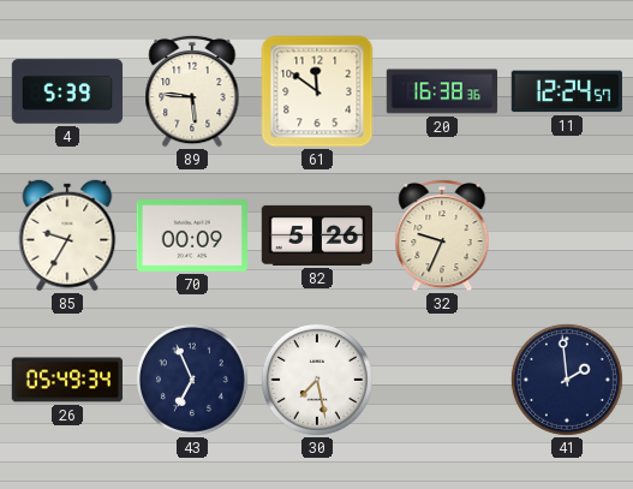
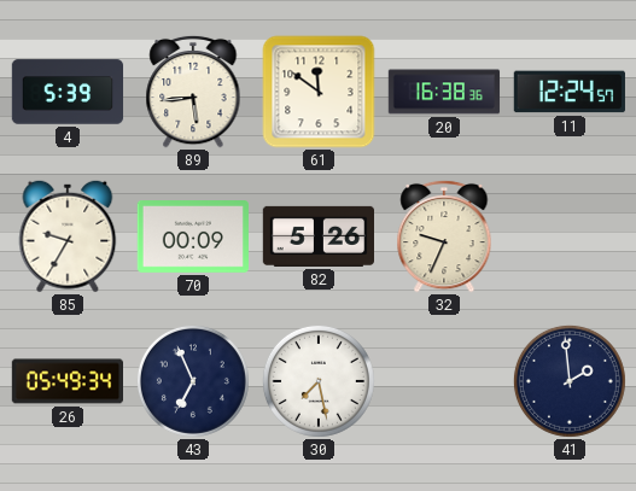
89: 5:46 -> 5:44
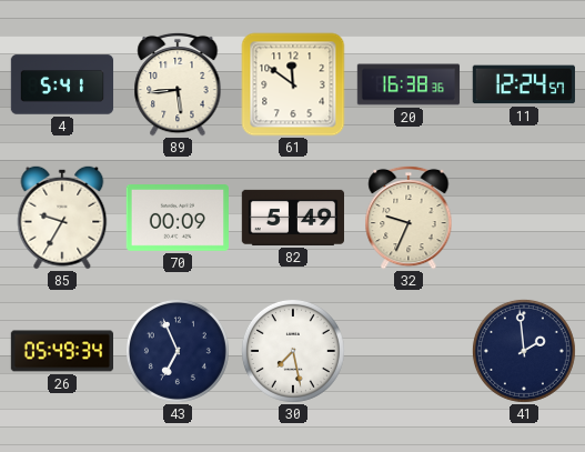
4: 5:39 -> 5:41
82: 5:26 -> 5:49
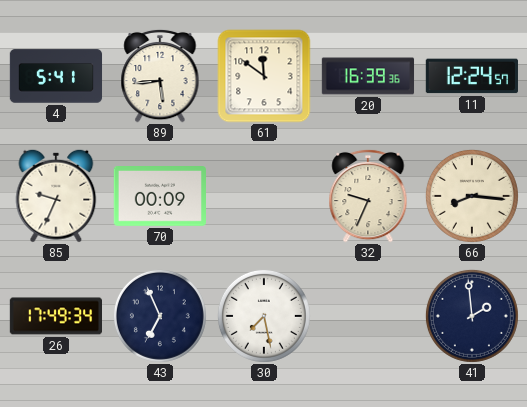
20: 16:38 -> 16:39
85: 9:35 -> 9:34
82: 5:49 -> none
66: none -> 8:16
26: 05:49 -> 17:49
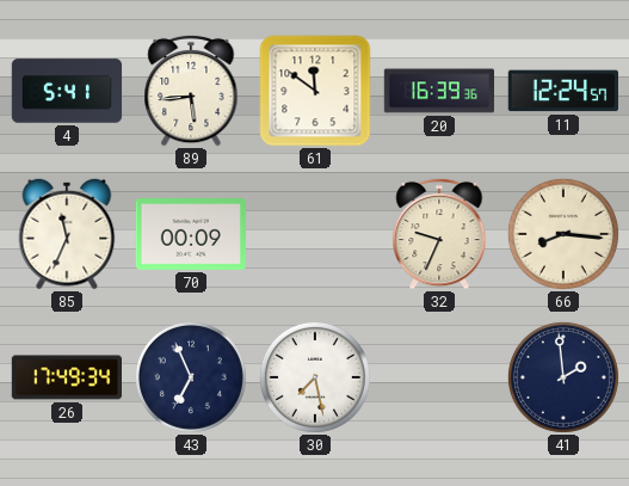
85: 9:34 -> 11:34
